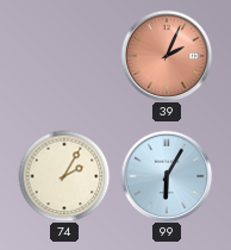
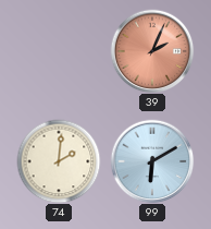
74: 2:05 -> 2:01
99: 6:05 -> 6:10
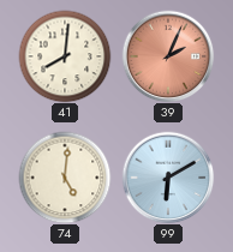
41: none -> 8:01
74: 2:01 -> 5:01
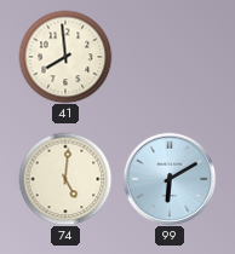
41: 8:01 -> 7:59
39: 2:04 -> none
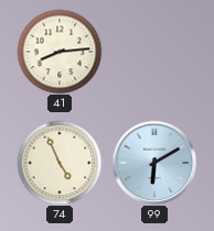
41: 7:59 -> 8:14
74: 5:01 -> 4:56
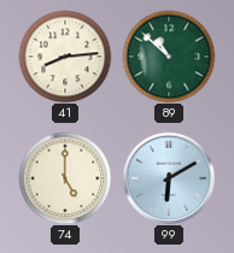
89: none -> 10:52
74: 4:56 -> 5:00
